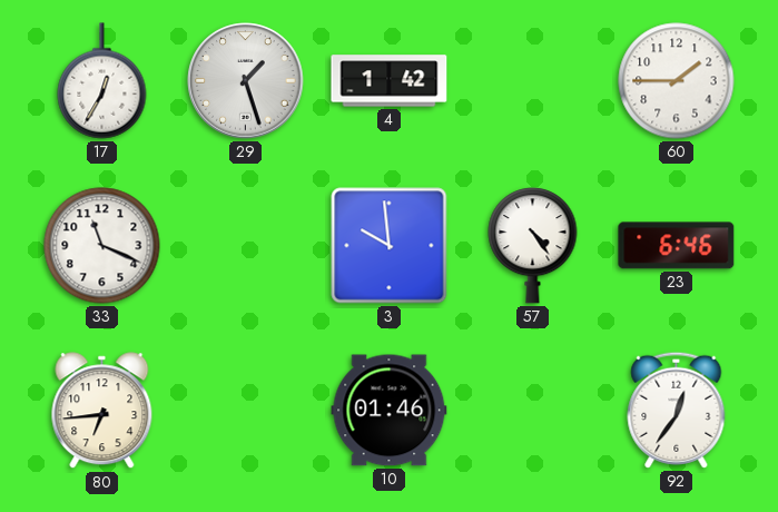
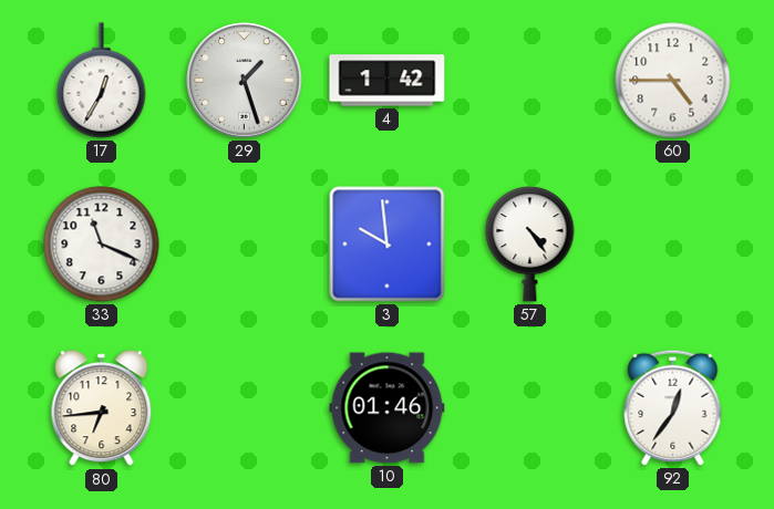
60: 1:45 -> 4:45
23: 6:46 -> none
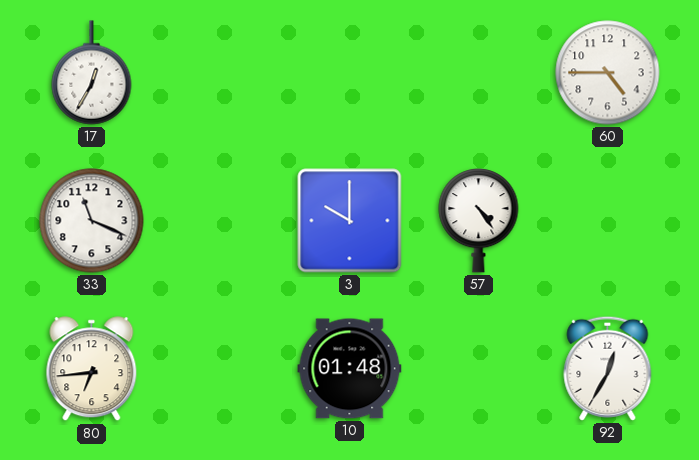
29: 1:27 -> none
4: 1:42 -> none
3: 9:59 -> 10:00
10: 01:46 -> 01:48
92: 12:36 -> 12:35
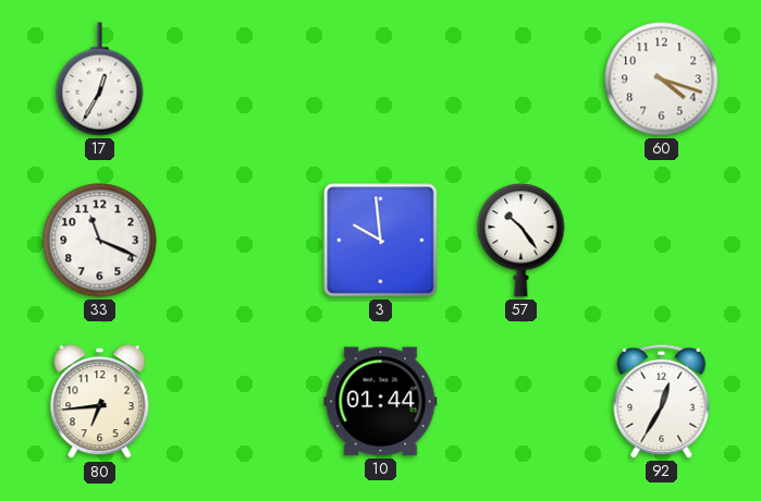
60: 4:45 -> 4:18
3: 10:00 -> 9:59
57: 4:24 -> 10:24
10: 01:48 -> 01:44
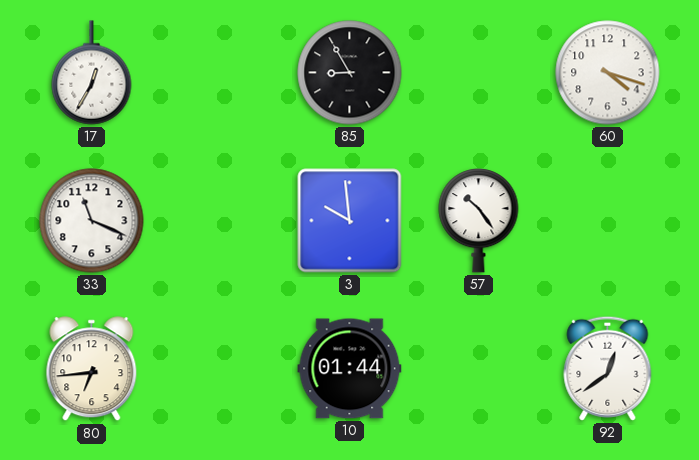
85: none -> 8:55
92: 12:35 -> 12:39
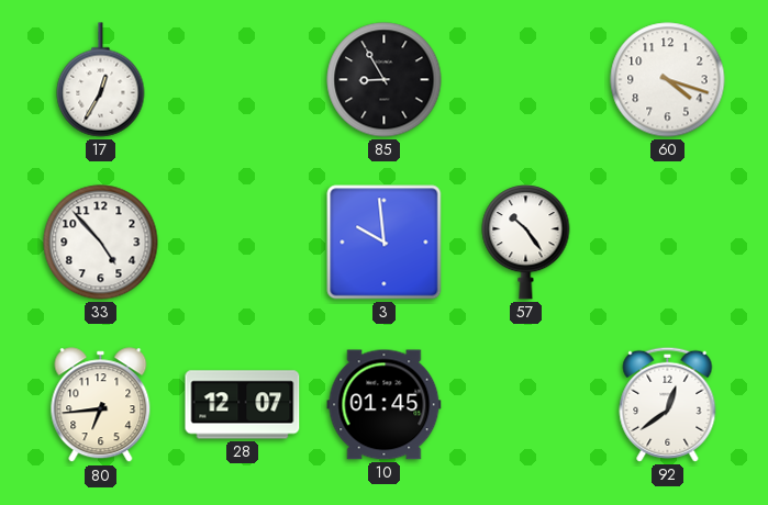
33: 11:19 -> 4:53
28: none -> 12:07
10: 01:44 -> 01:45
